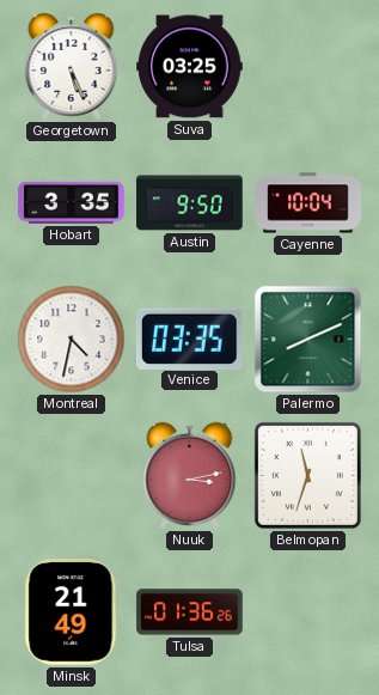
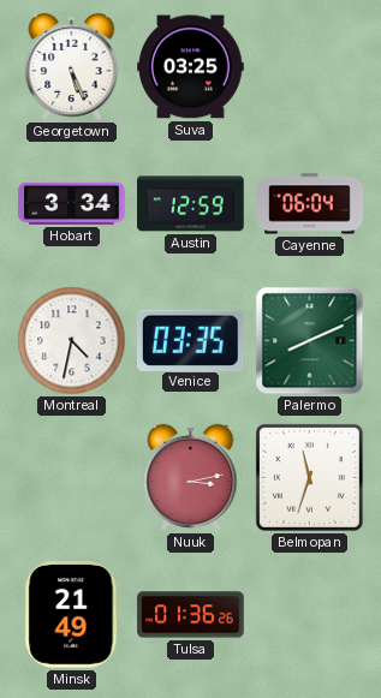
Hobart: 3:35 -> 3:34
Austin: 9:50 -> 12:59
Cayenne: 10:04 -> 06:04
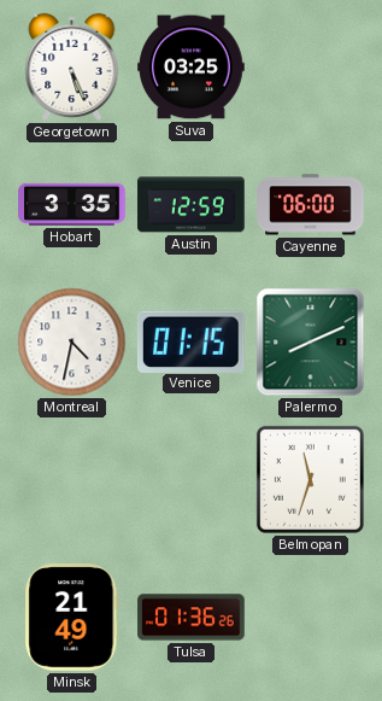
Hobart: 3:34 -> 3:35
Cayenne: 06:04 -> 06:00
Venice: 03:35 -> 01:15
Nuuk: 3:13 -> none
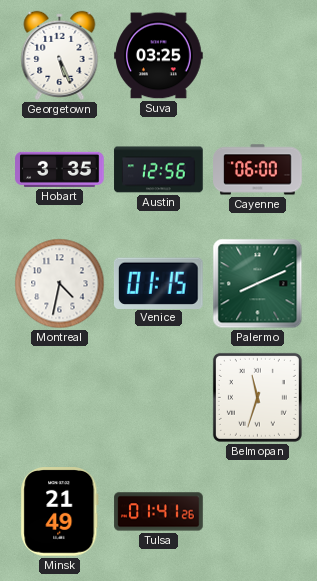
Austin: 12:59 -> 12:56
Tulsa: 01:36 -> 01:41
